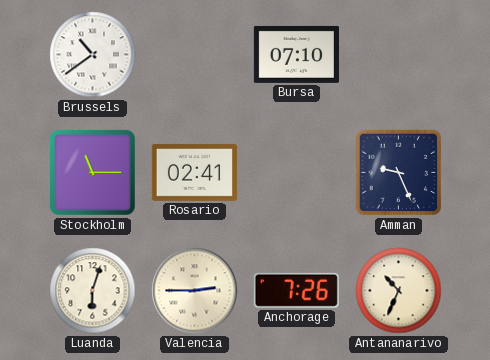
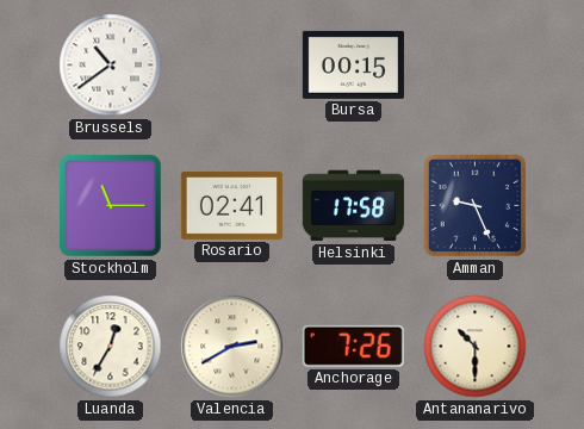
Bursa: 07:10 -> 00:15
Helsinki: none -> 17:58
Luanda: 6:03 -> 12:35
Valencia: 2:45 -> 2:40
Antananarivo: 10:34 -> 10:30
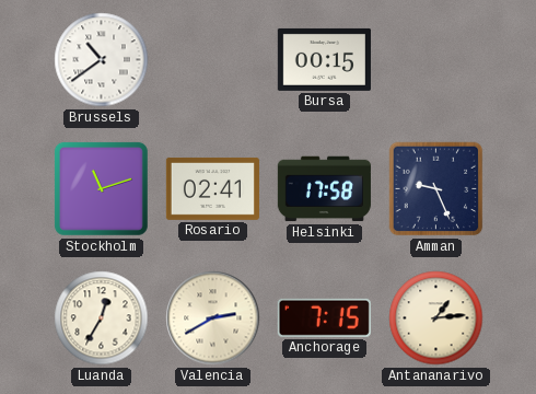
Stockholm: 11:15 -> 11:12
Anchorage: 7:26 -> 7:15
Antananarivo: 10:30 -> 1:14
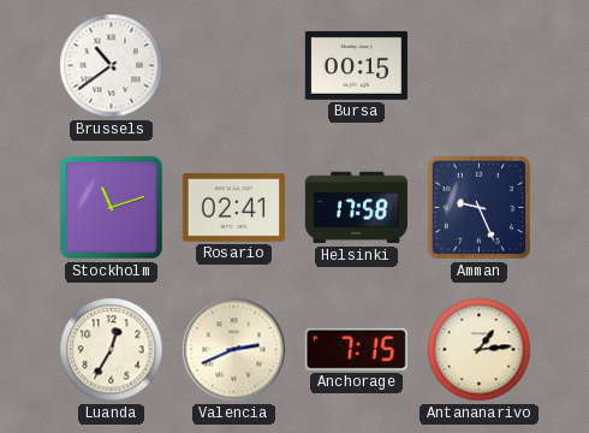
Valencia: 2:40 -> 2:41
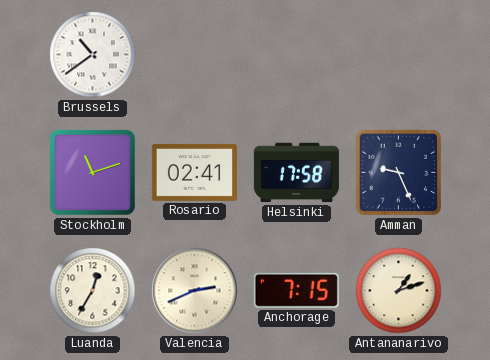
Bursa: 00:15 -> none
Antananarivo: 1:14 -> 1:12
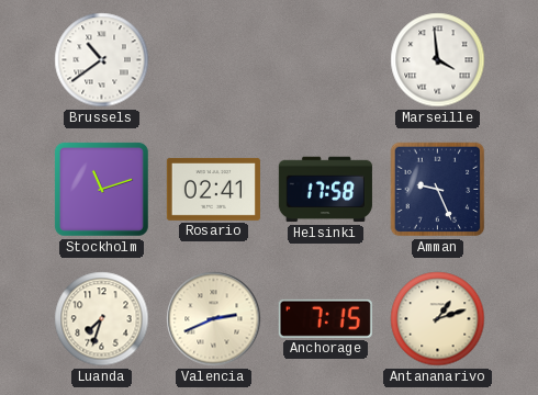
Marseille: none -> 3:59
Luanda: 12:35 -> 7:33
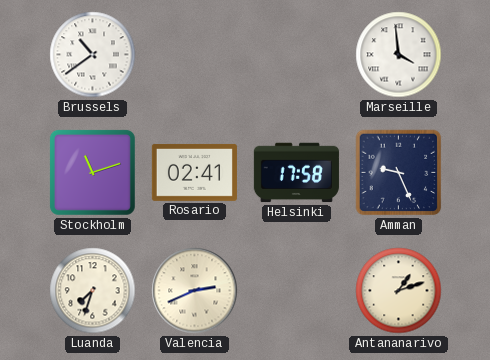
Anchorage: 7:15 -> none
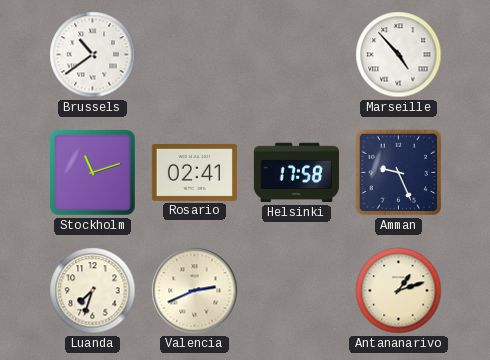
Marseille: 3:59 -> 4:53
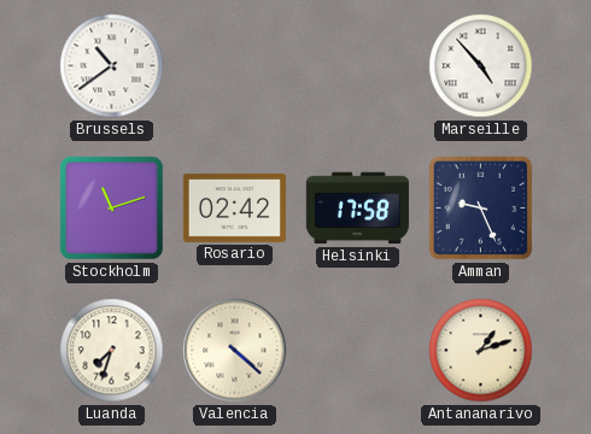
Rosario: 02:41 -> 02:42
Valencia: 2:41 -> 4:22
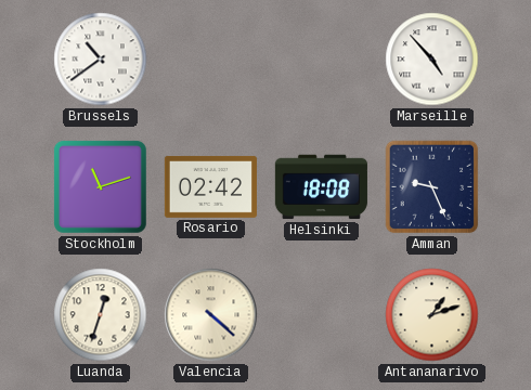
Helsinki: 17:58 -> 18:08
Luanda: 7:33 -> 12:33
